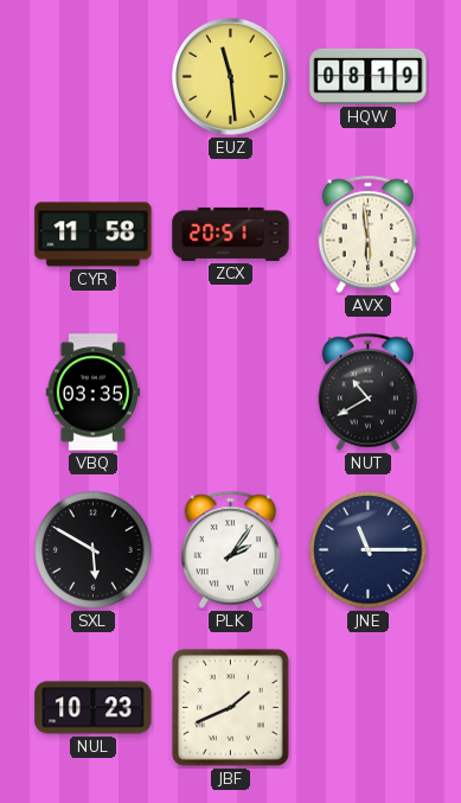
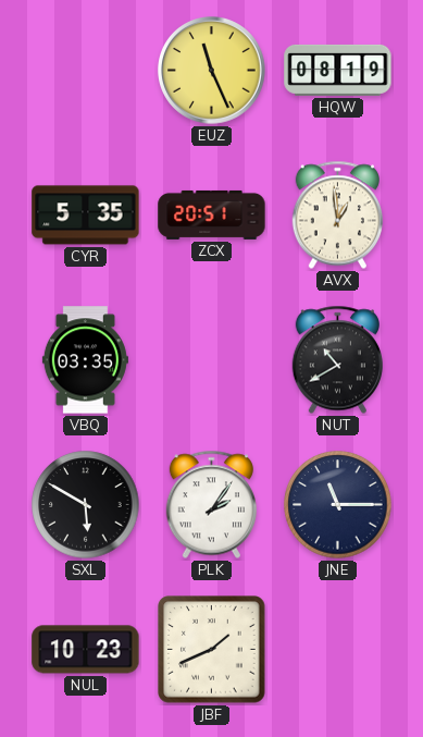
EUZ: 11:29 -> 11:26
CYR: 11:58 -> 5:35
AVX: 5:59 -> 12:59
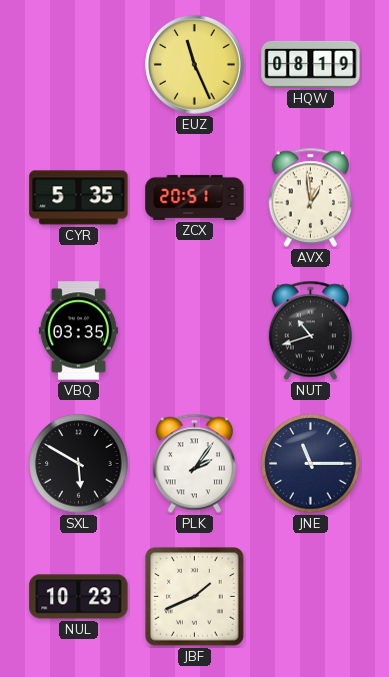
NUT: 10:40 -> 10:42
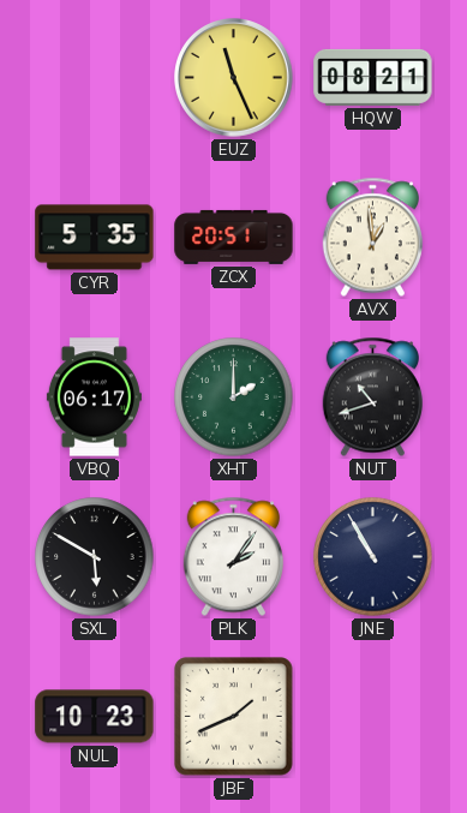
HQW: 08:19 -> 08:21
VBQ: 03:35 -> 06:17
XHT: none -> 2:00
JNE: 11:15 -> 10:55
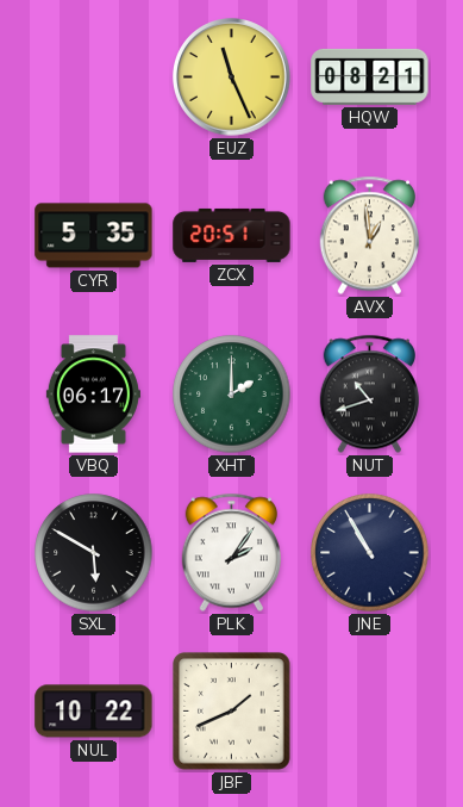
NUL: 10:23 -> 10:22
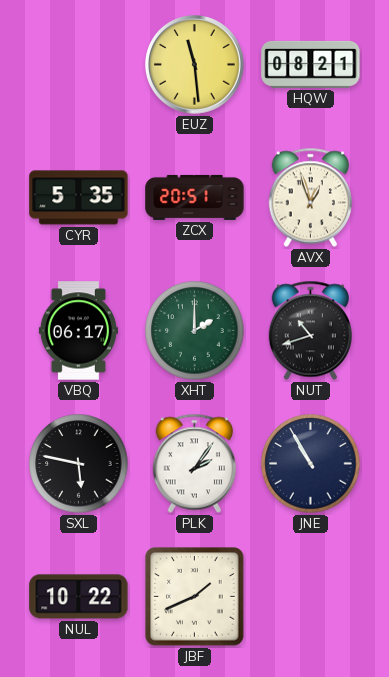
EUZ: 11:26 -> 11:29
AVX: 12:59 -> 12:57
SXL: 5:50 -> 5:47
